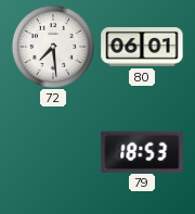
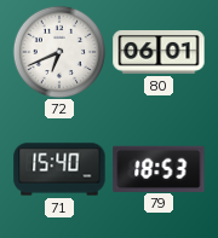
72: 7:29 -> 6:41
71: none -> 15:40
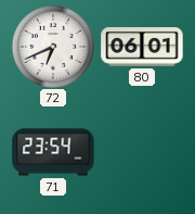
71: 15:40 -> 23:54
79: 18:53 -> none
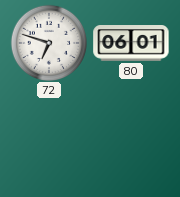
72: 6:41 -> 6:48
71: 23:54 -> none
